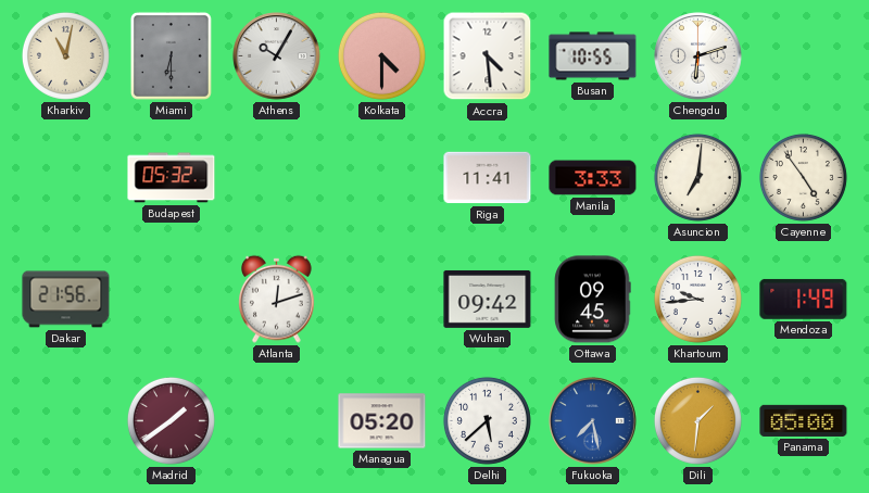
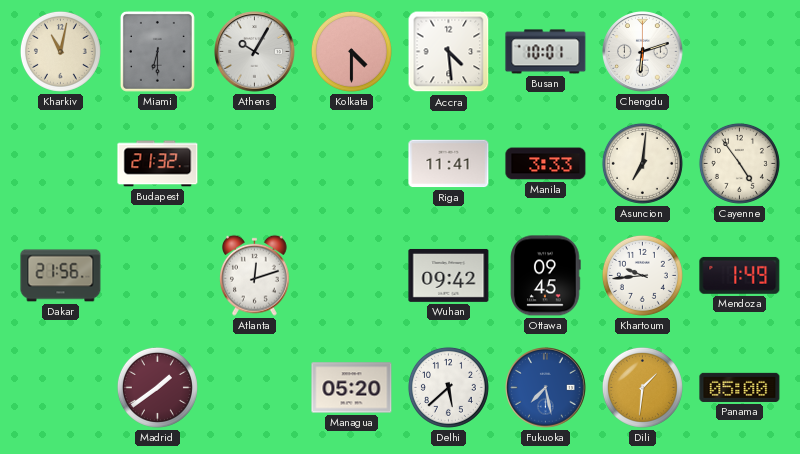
Busan: 10:55 -> 10:01
Budapest: 05:32 -> 21:32
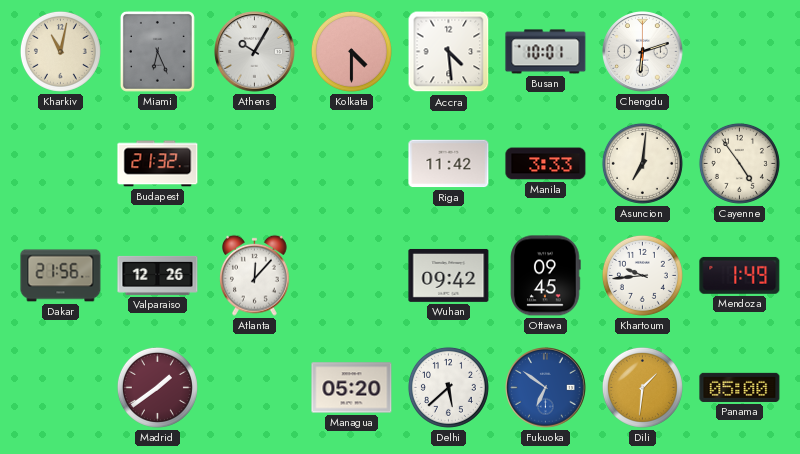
Miami: 6:30 -> 6:26
Riga: 11:41 -> 11:42
Valparaiso: none -> 12:26
Atlanta: 12:12 -> 12:07
Fukuoka: 7:28 -> 6:51
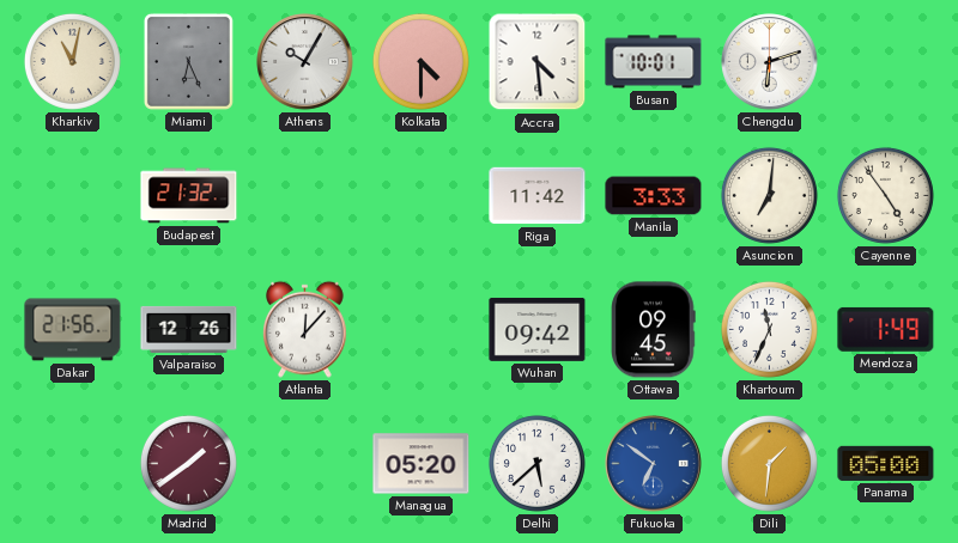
Khartoum: 9:44 -> 11:34
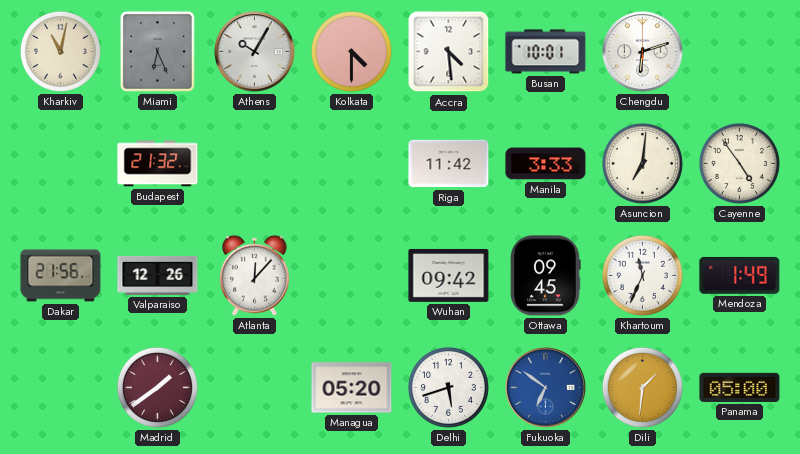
Delhi: 5:38 -> 5:42
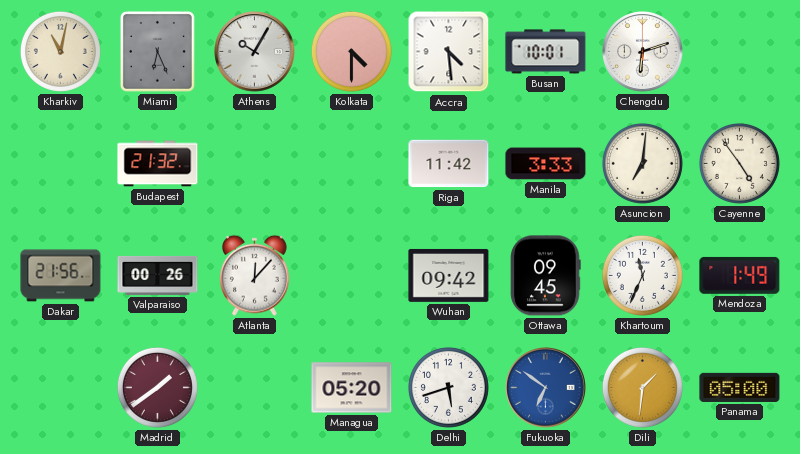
Valparaiso: 12:26 -> 00:26
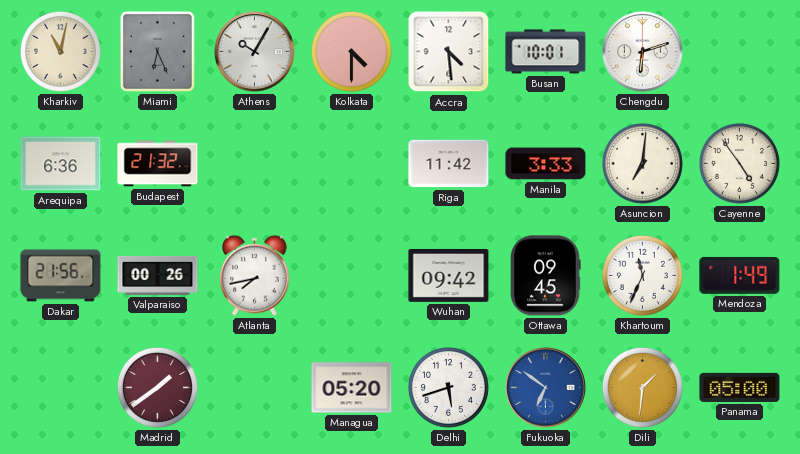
Arequipa: none -> 6:36
Atlanta: 12:07 -> 7:43
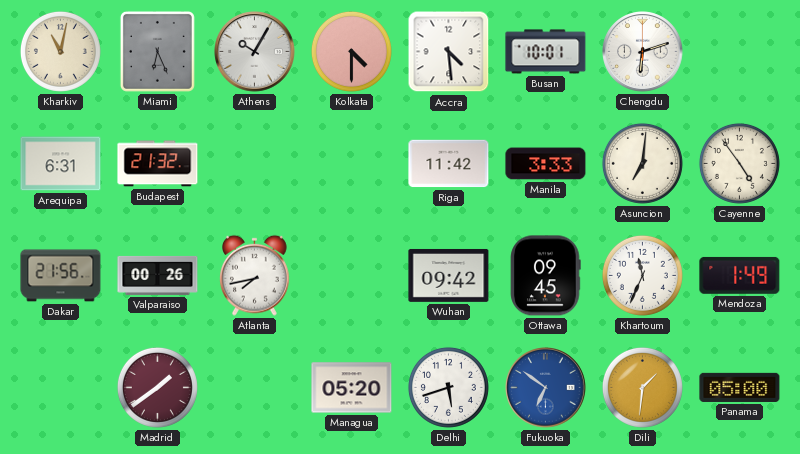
Arequipa: 6:36 -> 6:31
